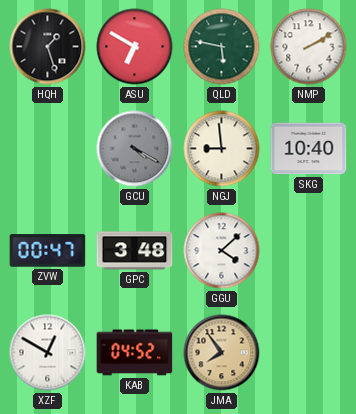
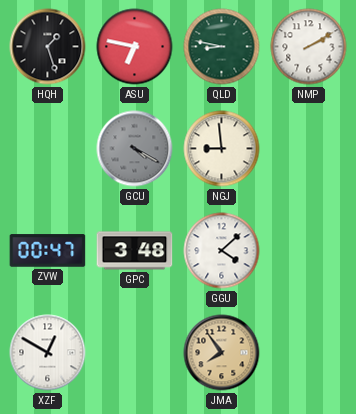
ASU: 6:50 -> 6:47
QLD: 5:47 -> 8:47
SKG: 10:40 -> none
KAB: 04:52 -> none
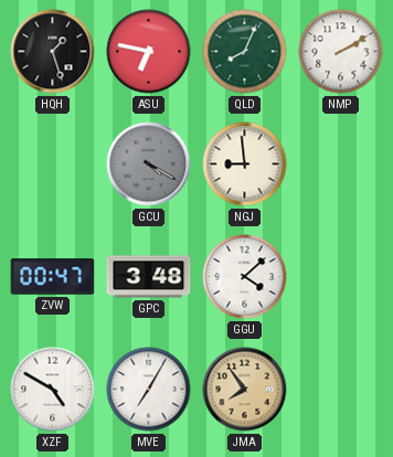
QLD: 8:47 -> 8:04
XZF: 12:50 -> 4:50
MVE: none -> 7:05
